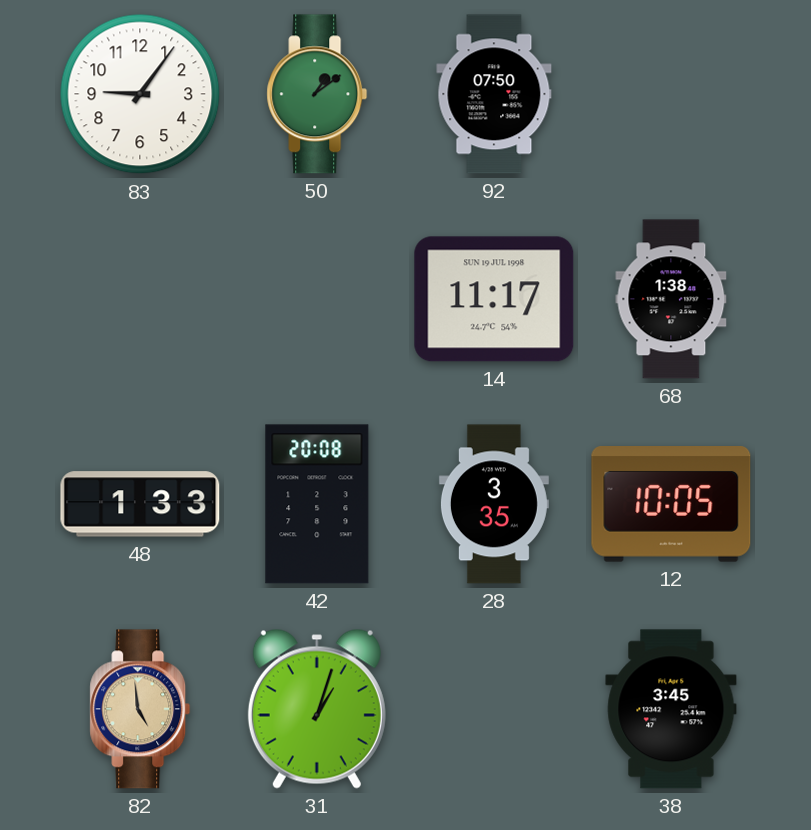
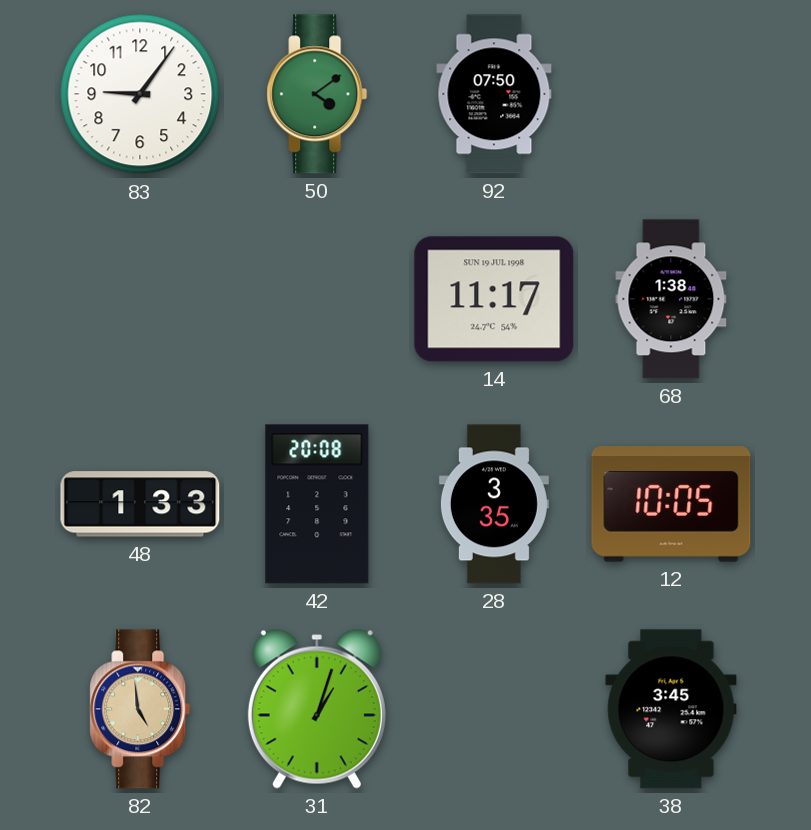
50: 1:09 -> 4:09
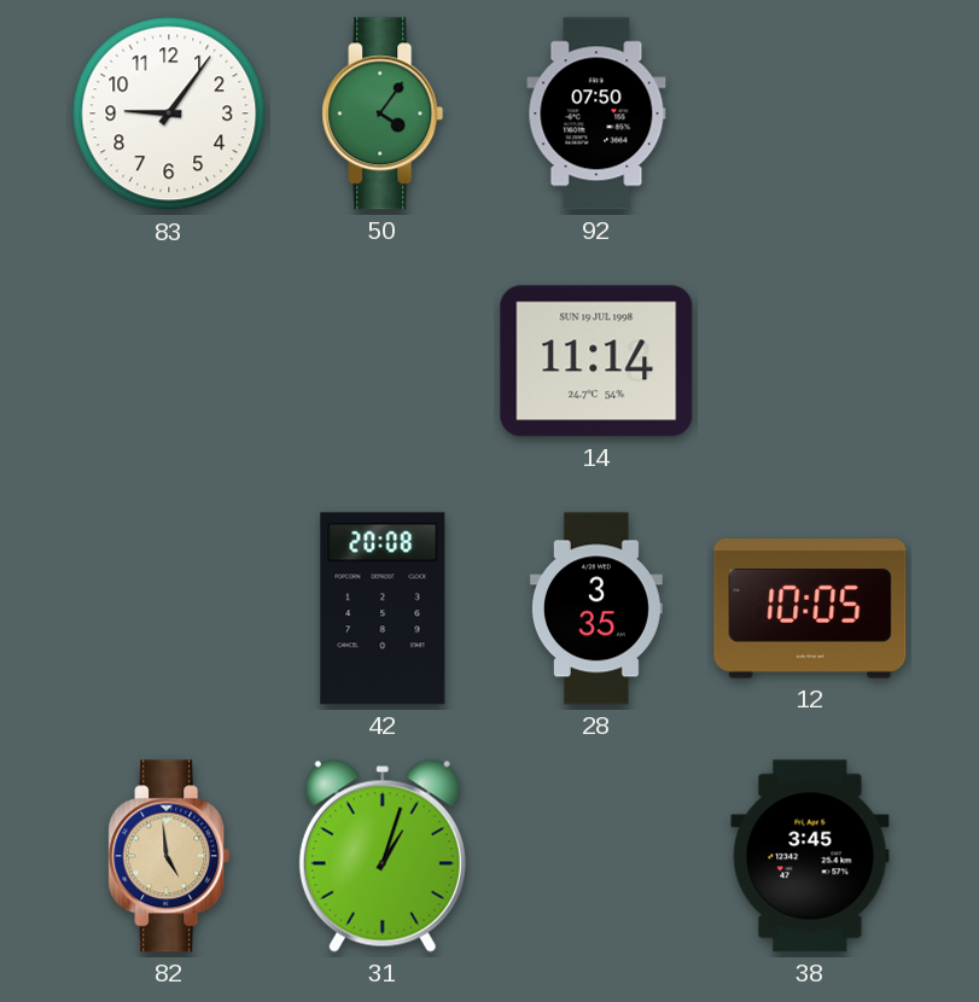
50: 4:09 -> 4:06
14: 11:17 -> 11:14
68: 1:38 -> none
48: 1:33 -> none
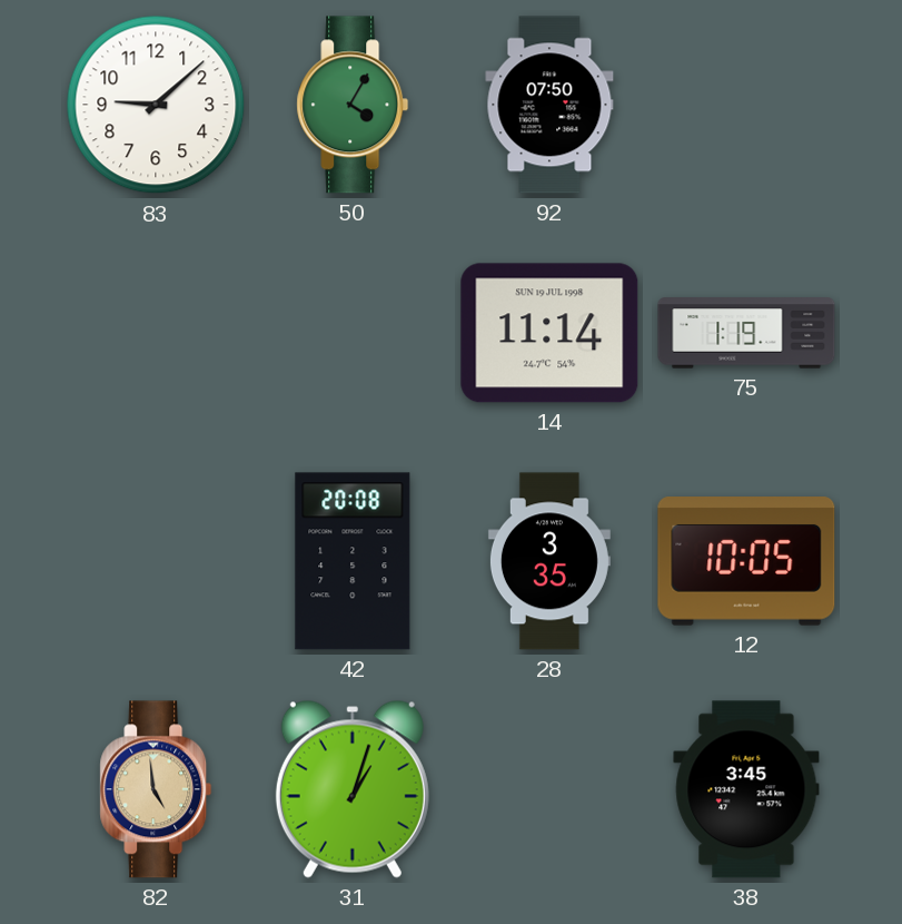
83: 9:06 -> 9:08
50: 4:06 -> 4:05
75: none -> 1:19
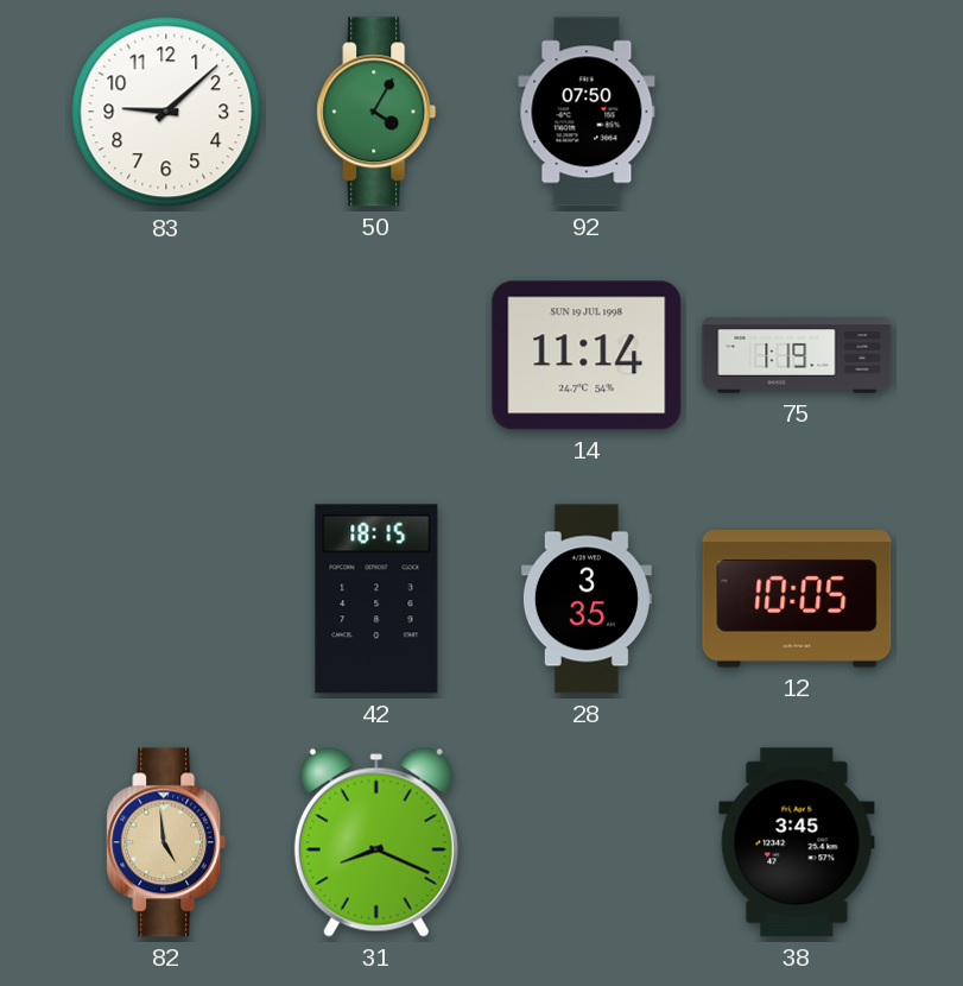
42: 20:08 -> 18:15
31: 1:03 -> 8:19
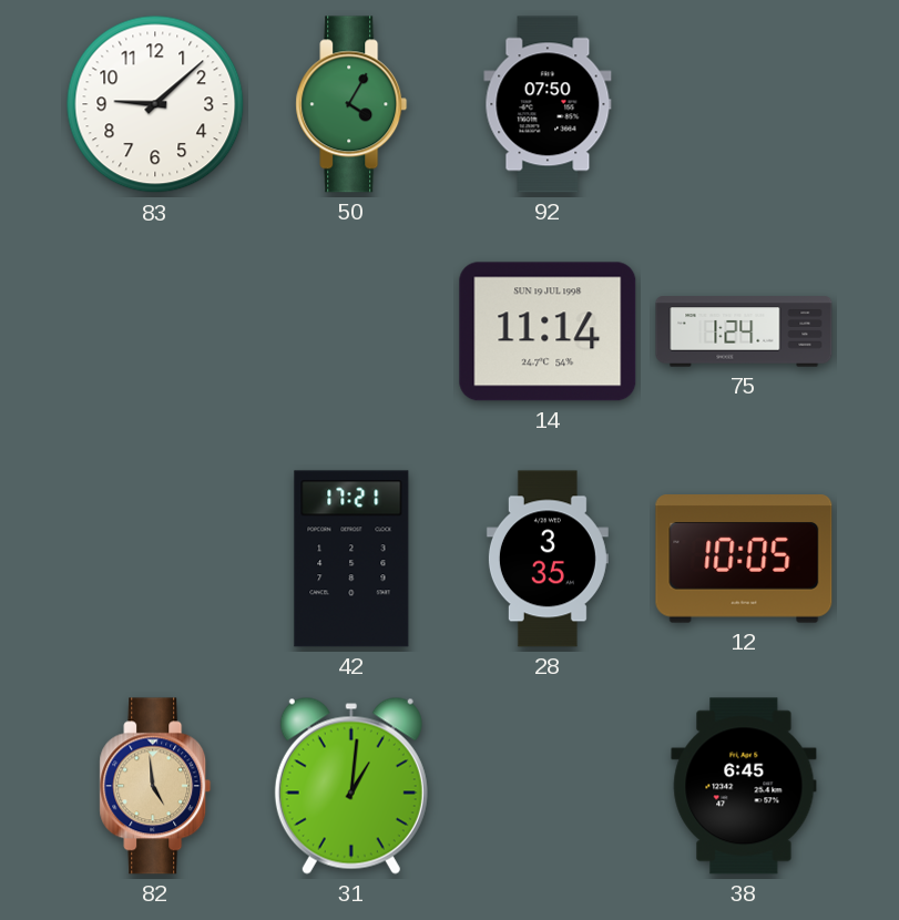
75: 1:19 -> 1:24
42: 18:15 -> 17:21
31: 8:19 -> 1:01
38: 3:45 -> 6:45
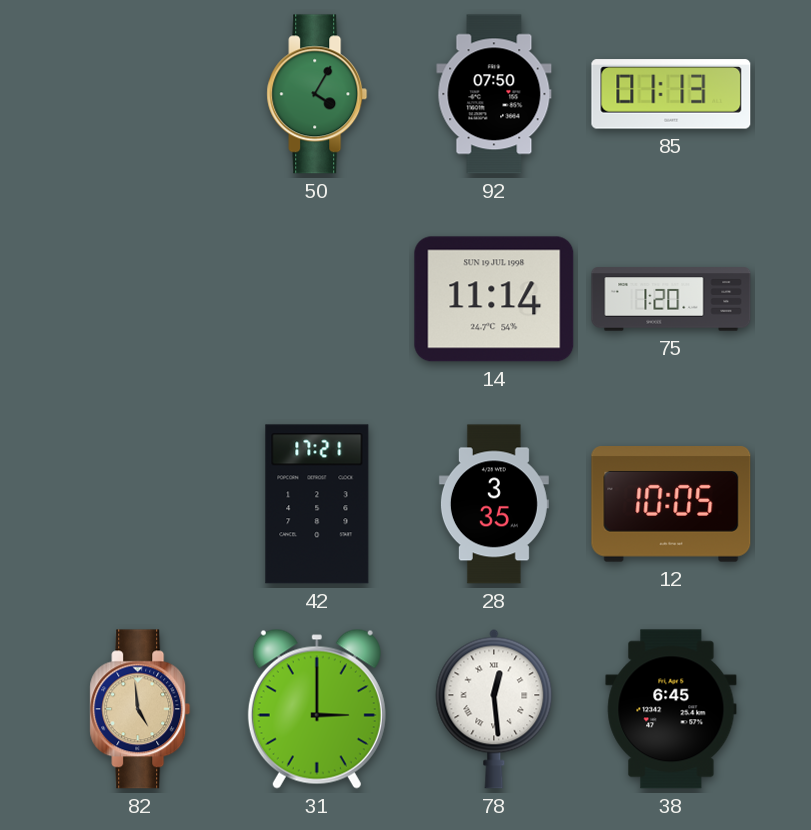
83: 9:08 -> none
85: none -> 01:13
75: 1:24 -> 1:20
31: 1:01 -> 3:00
78: none -> 12:29
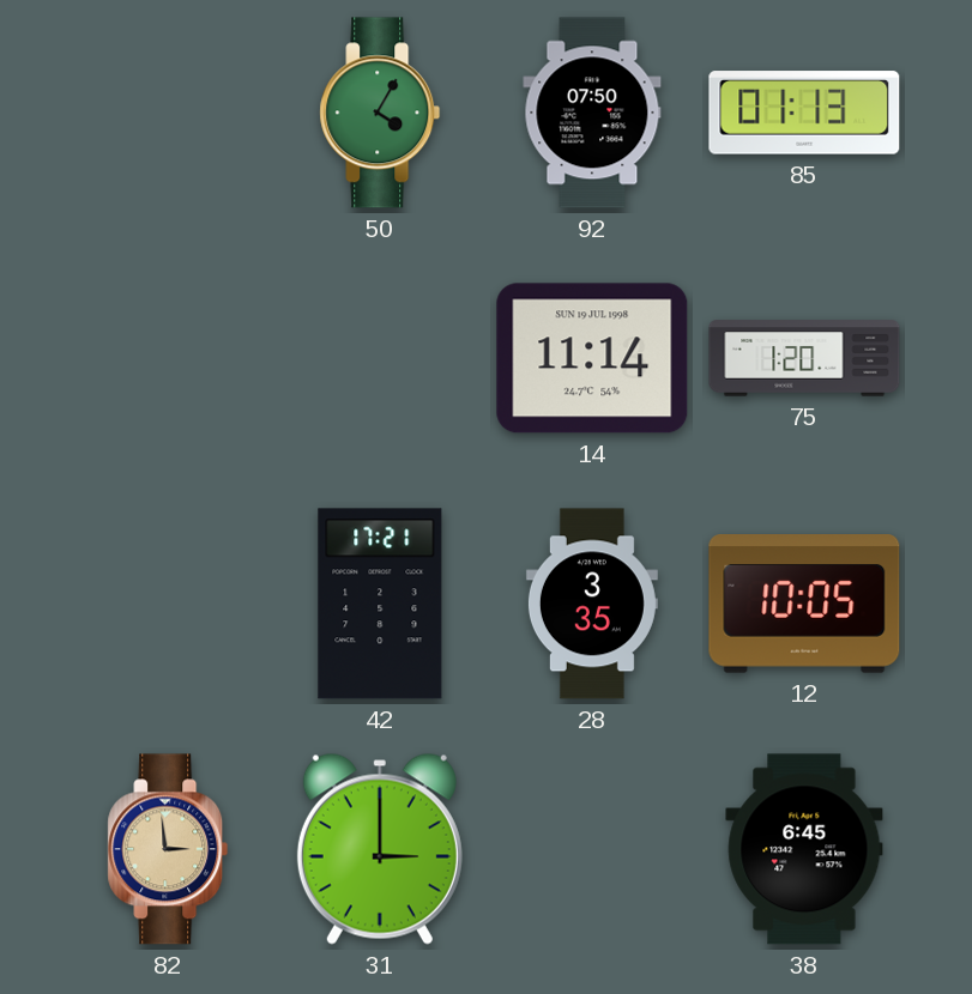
82: 4:59 -> 2:59
78: 12:29 -> none
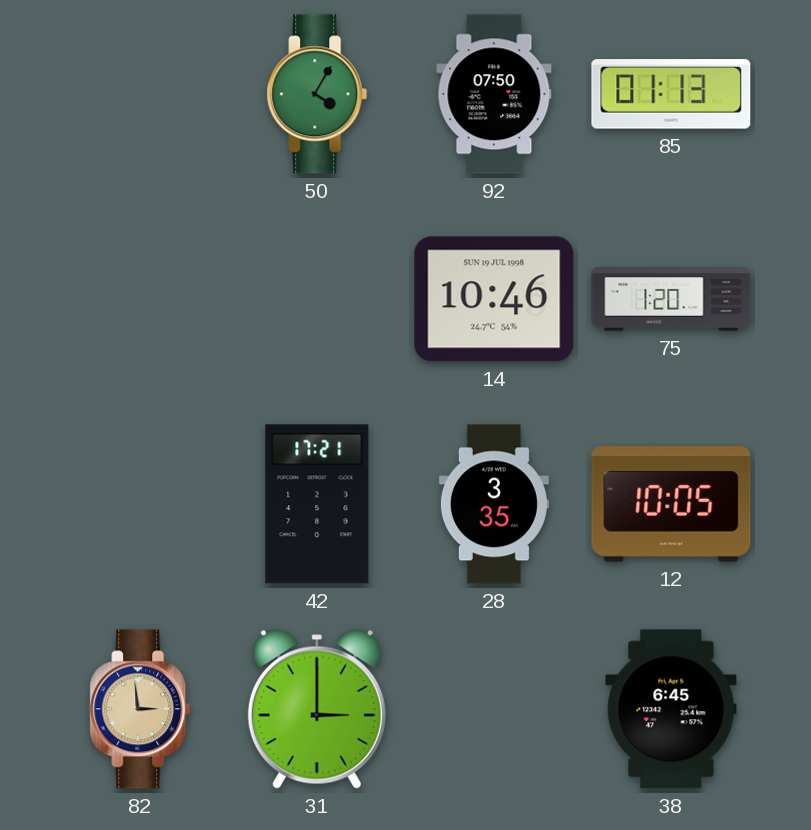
14: 11:14 -> 10:46
